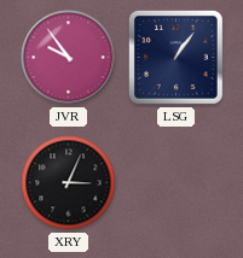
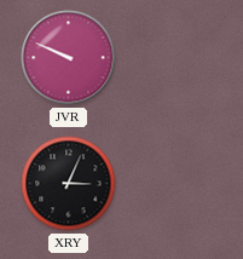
JVR: 9:54 -> 9:49
LSG: 1:06 -> none
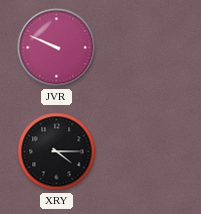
XRY: 3:04 -> 4:15
